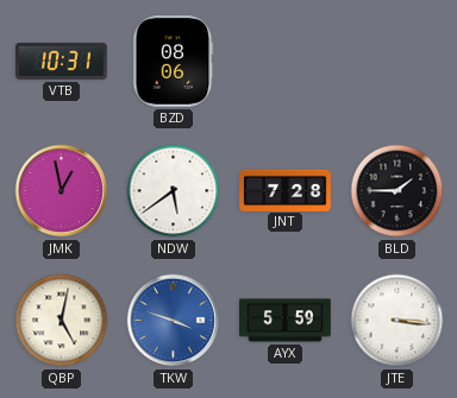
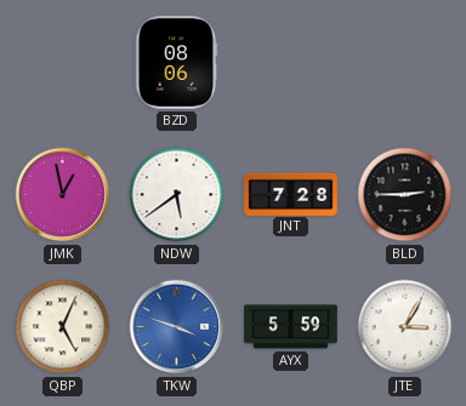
VTB: 10:31 -> none
BLD: 1:45 -> 2:45
QBP: 5:02 -> 5:04
JTE: 3:16 -> 3:05
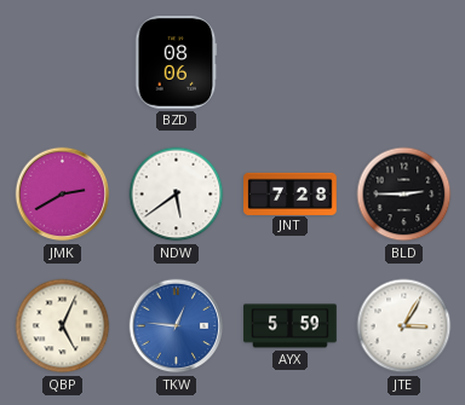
JMK: 12:58 -> 2:40
TKW: 3:48 -> 12:46
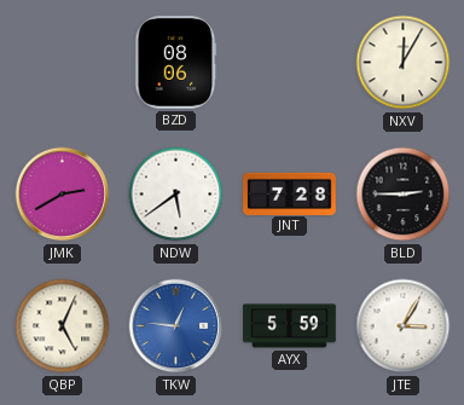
NXV: none -> 12:05
